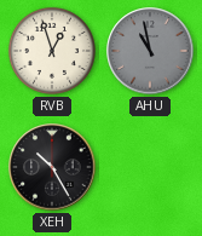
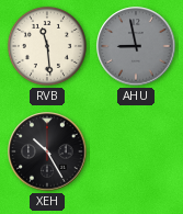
RVB: 12:57 -> 11:29
AHU: 10:58 -> 8:58
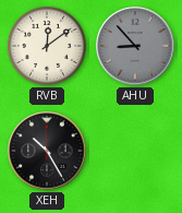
RVB: 11:29 -> 12:09
AHU: 8:58 -> 8:53
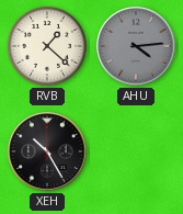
RVB: 12:09 -> 1:22
AHU: 8:53 -> 4:14
